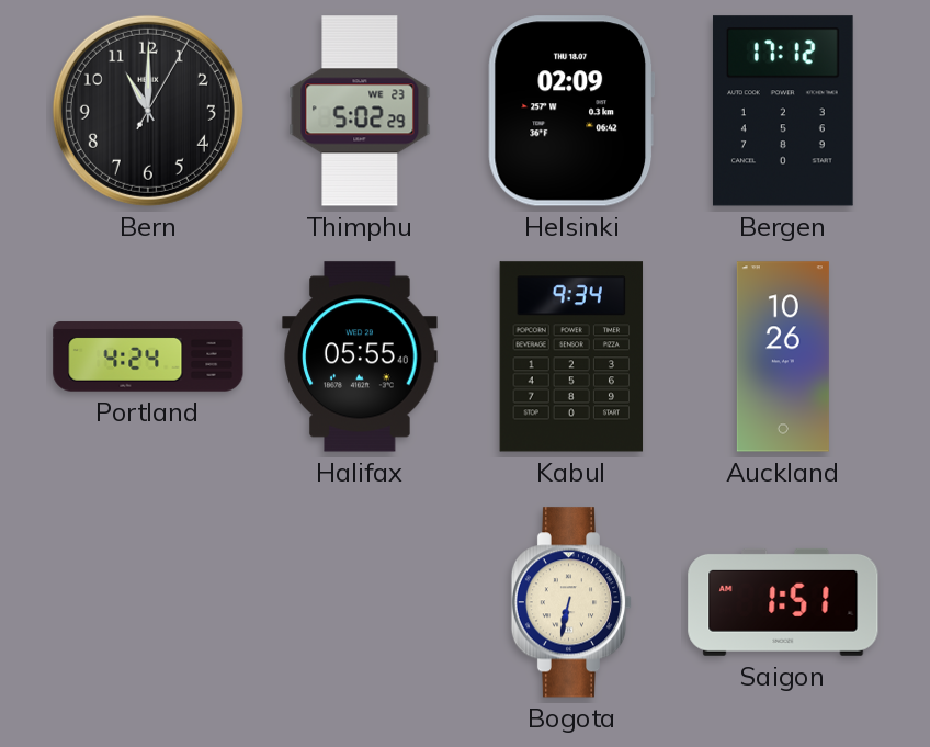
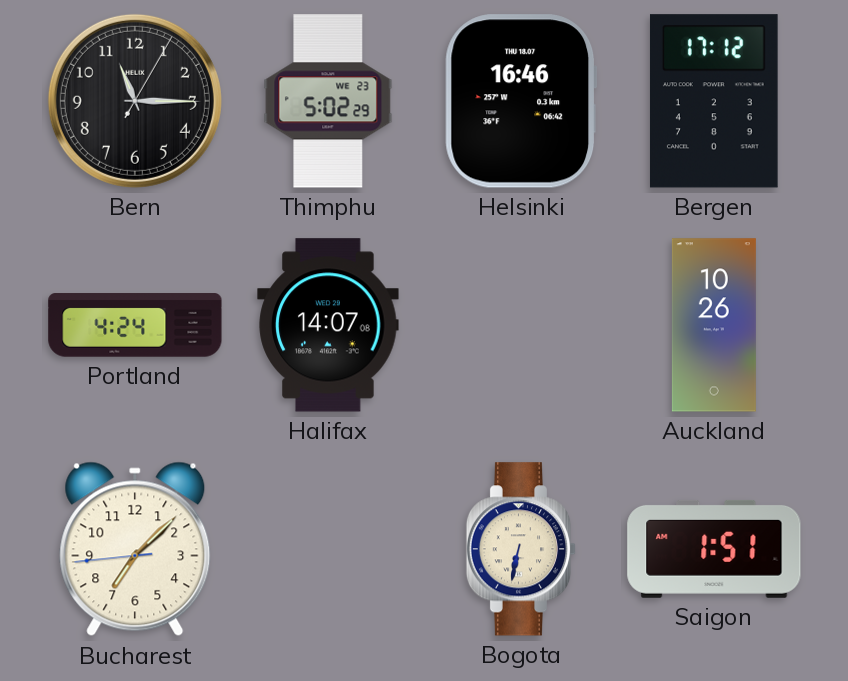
Bern: 11:00 -> 11:15
Helsinki: 02:09 -> 16:46
Halifax: 05:55 -> 14:07
Kabul: 9:34 -> none
Bucharest: none -> 7:07
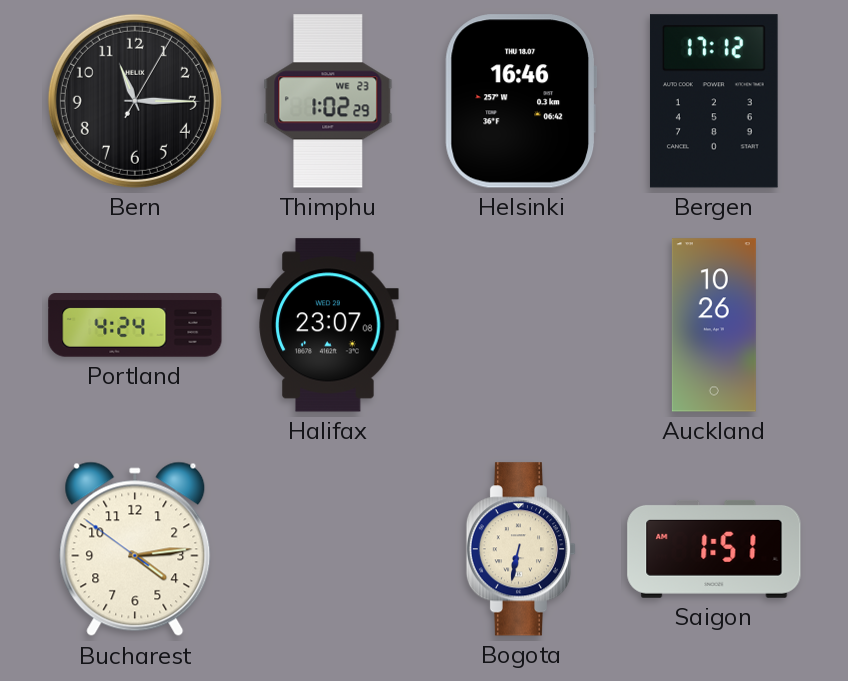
Thimphu: 5:02 -> 1:02
Halifax: 14:07 -> 23:07
Bucharest: 7:07 -> 4:13
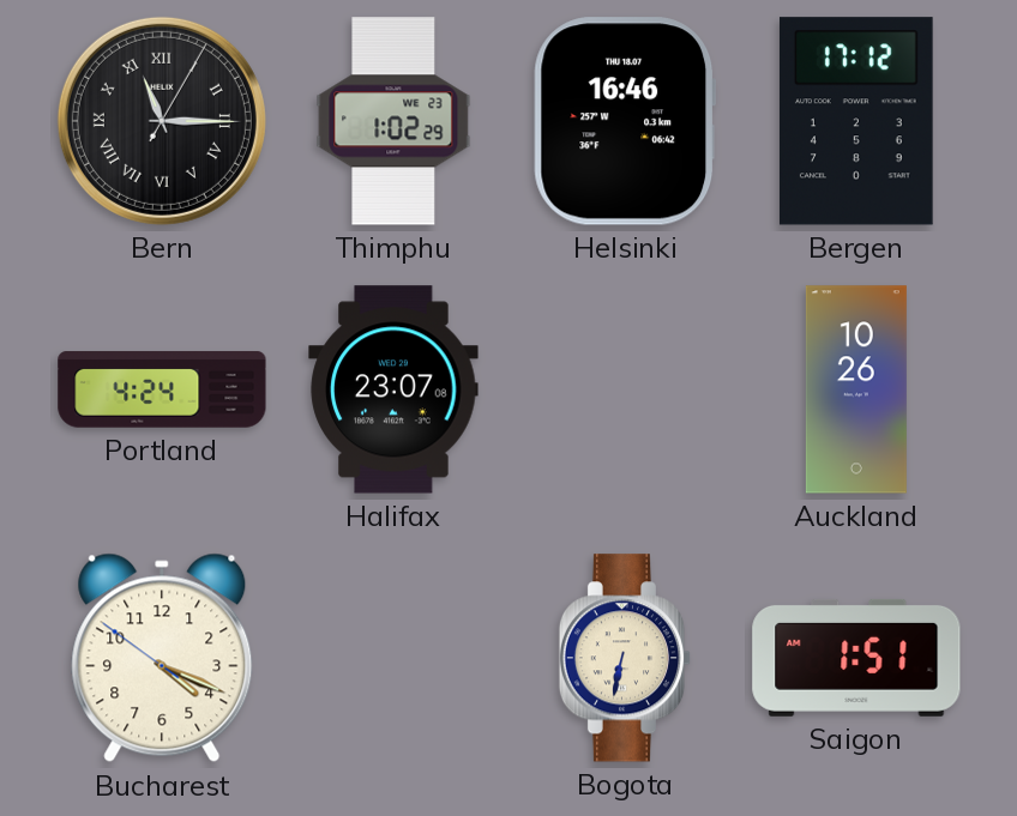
Bern numerals: Arabic -> Roman
Bucharest: 4:13 -> 4:18
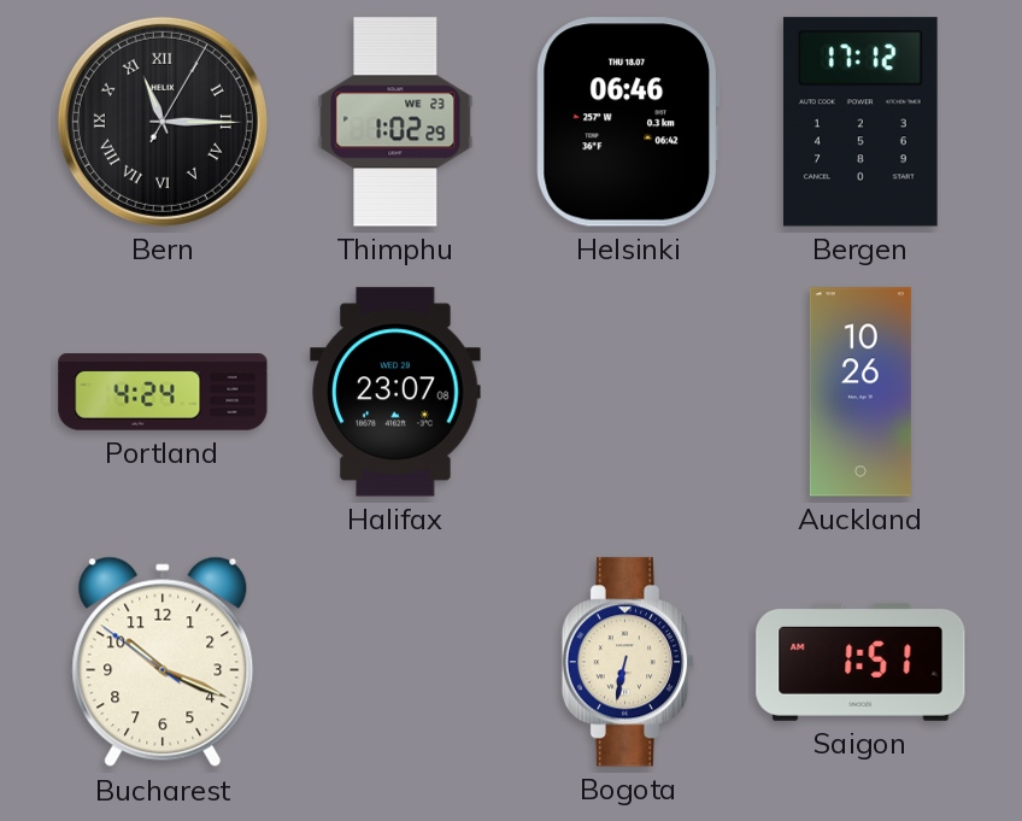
Helsinki: 16:46 -> 06:46
Bucharest: 4:18 -> 10:18
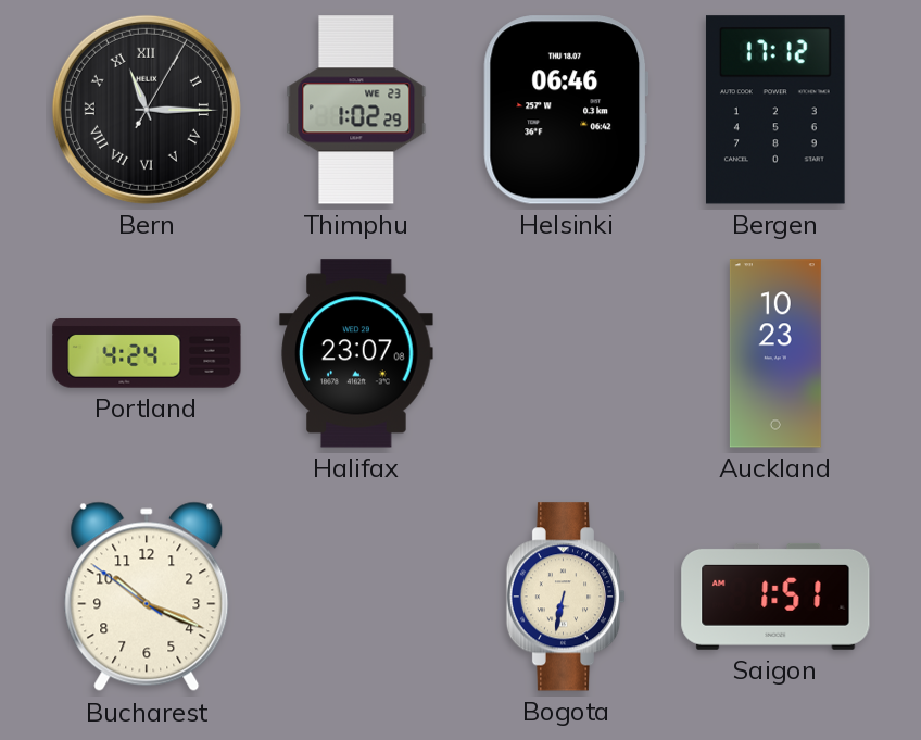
Auckland: 10:26 -> 10:23
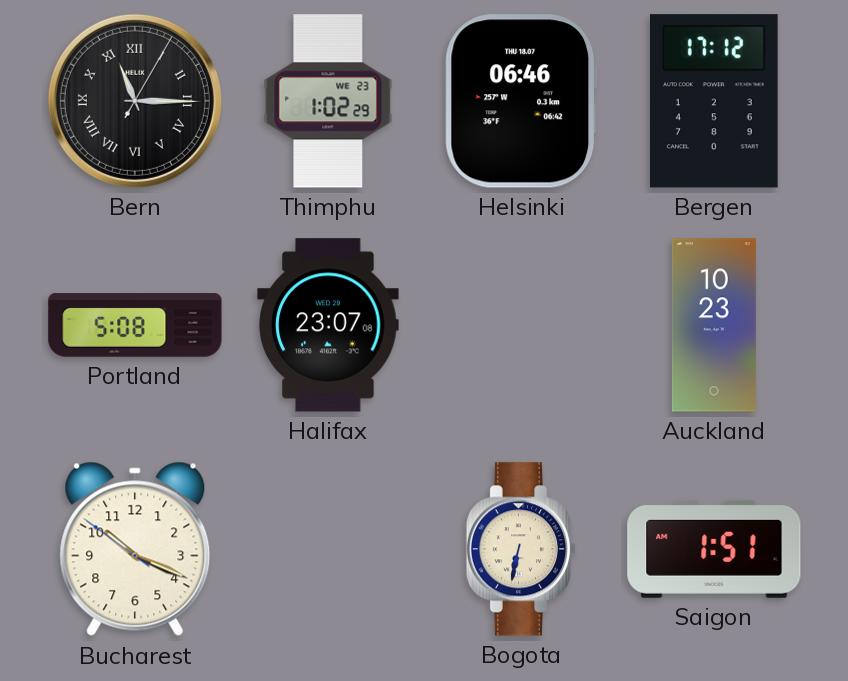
Portland: 4:24 -> 5:08
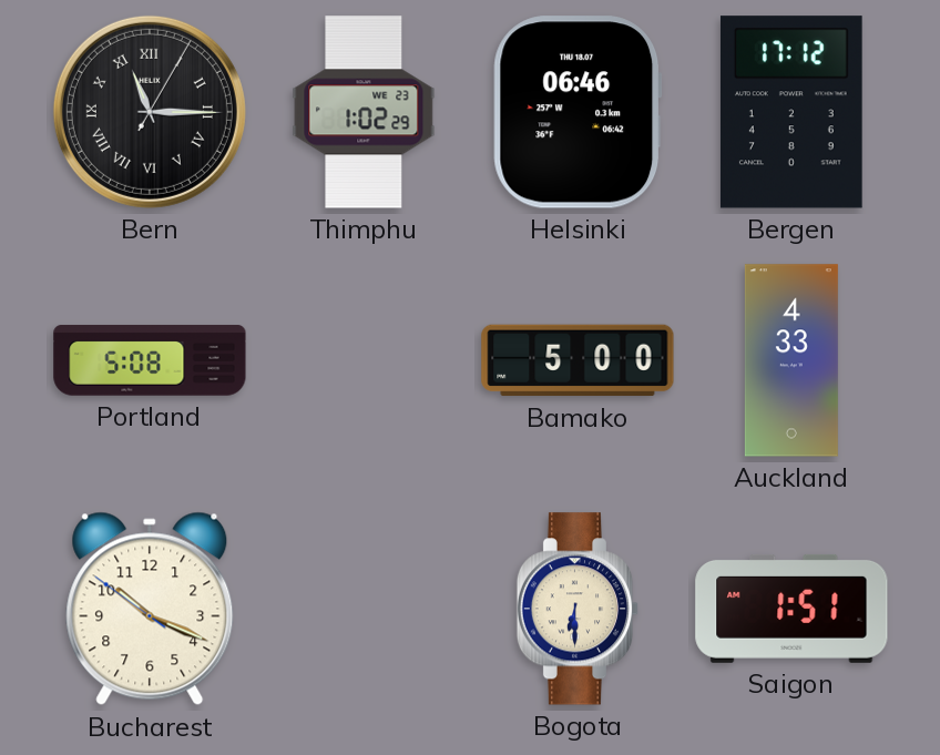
Halifax: 23:07 -> none
Bamako: none -> 5:00
Auckland: 10:23 -> 4:33
Bogota: 6:32 -> 6:30
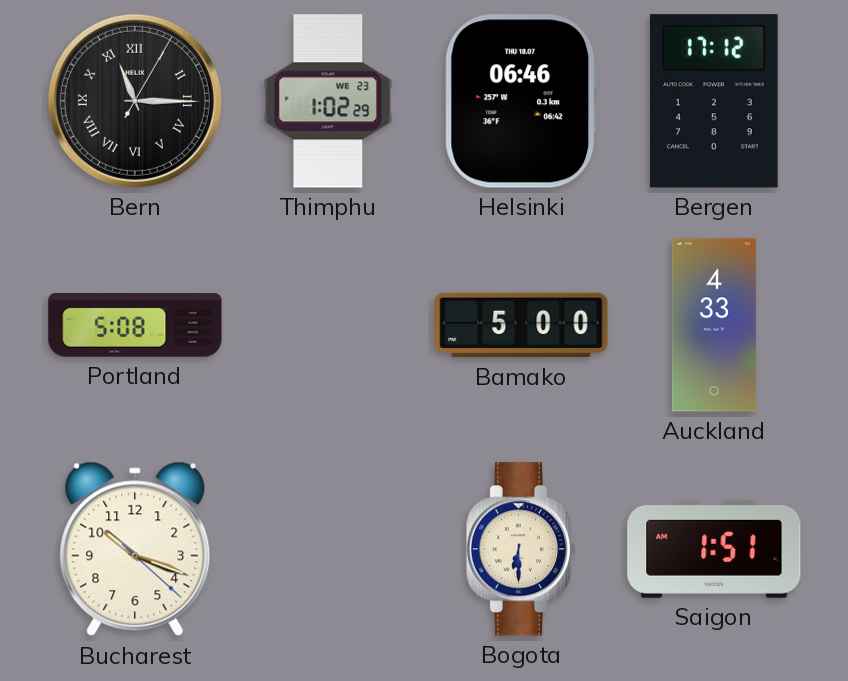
Bucharest: 10:18:51 -> 10:18:22
